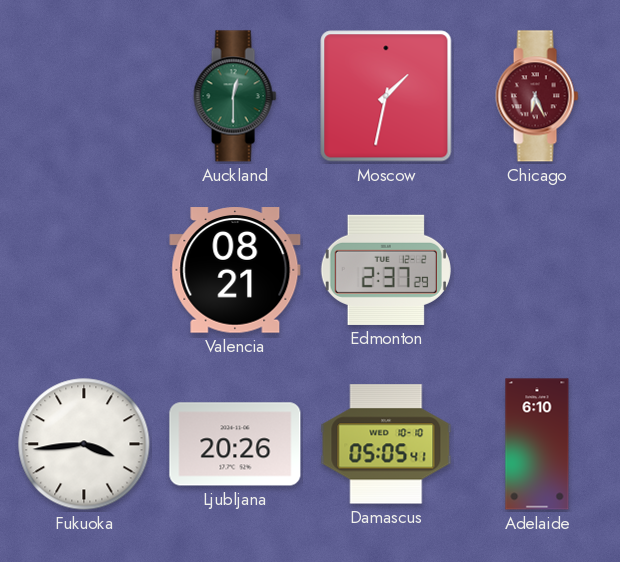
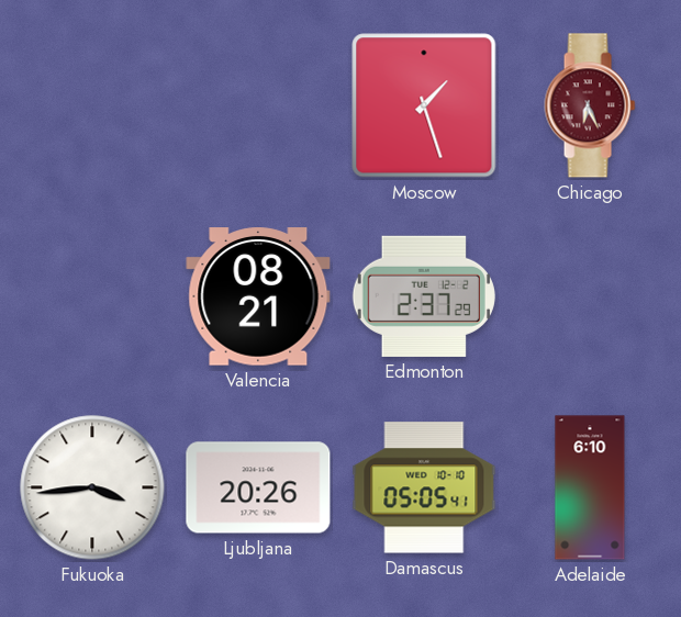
Auckland: 12:30 -> none
Moscow: 1:32 -> 1:27
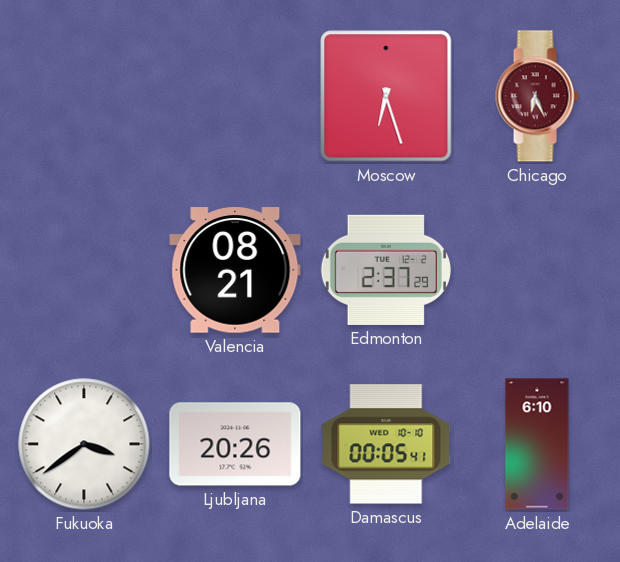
Moscow: 1:27 -> 6:27
Fukuoka: 3:44 -> 3:39
Damascus: 05:05 -> 00:05
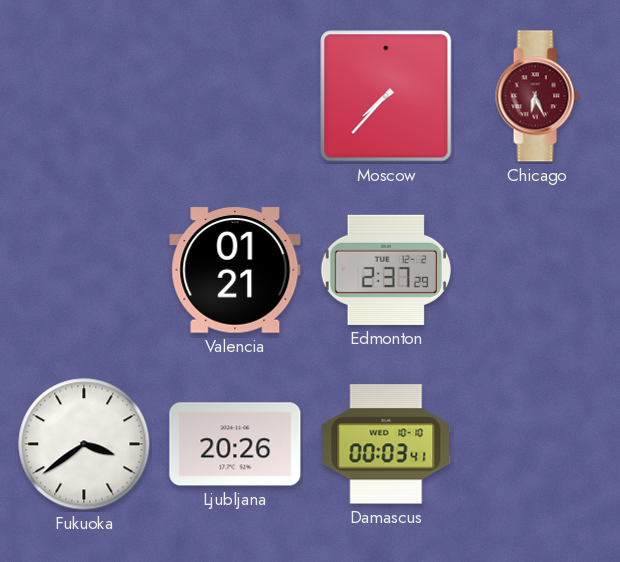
Moscow: 6:27 -> 7:37
Valencia: 08:21 -> 01:21
Damascus: 00:05 -> 00:03
Adelaide: 6:10 -> none
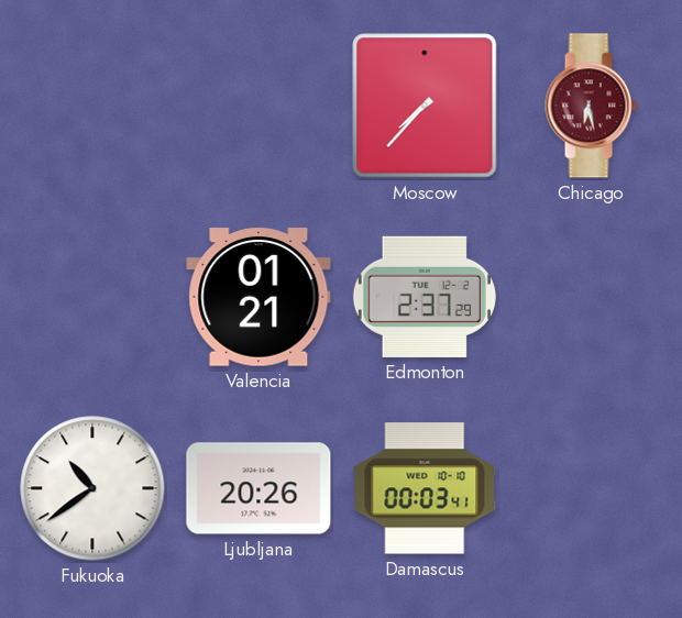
Chicago: 6:26 -> 6:28
Fukuoka: 3:39 -> 10:39
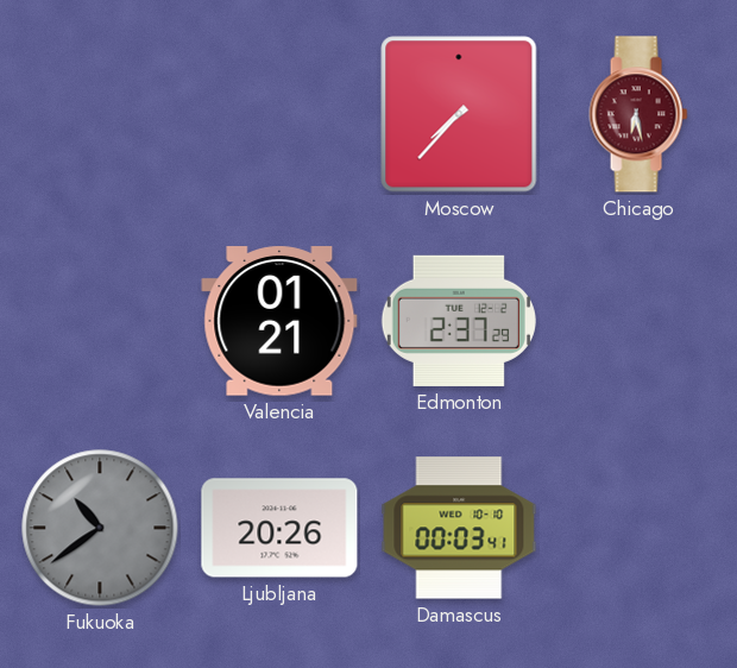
Fukuoka dial: white -> grey
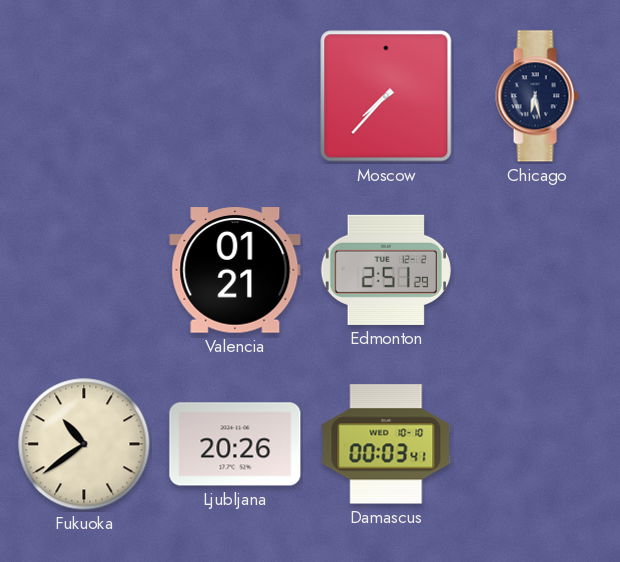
Chicago dial: burgundy -> navy
Edmonton: 2:37 -> 2:51
Fukuoka dial: grey -> cream
